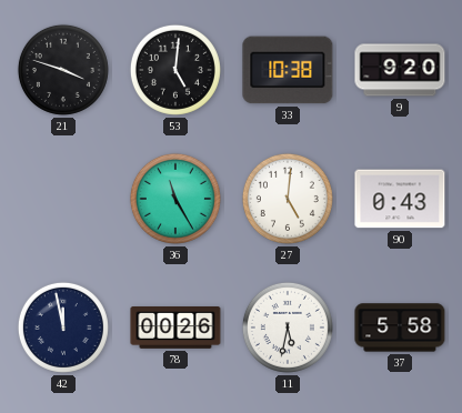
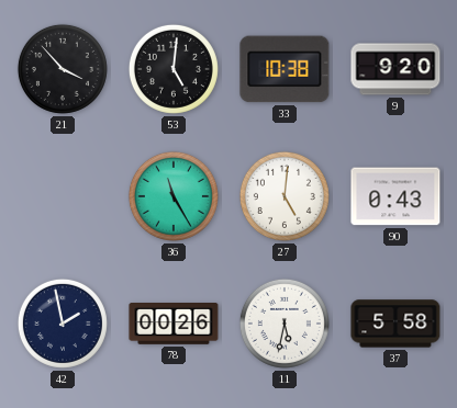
21: 3:48 -> 3:53
42: 11:58 -> 1:58
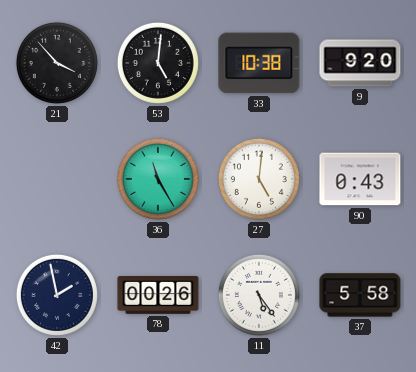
11: 5:32 -> 5:24
